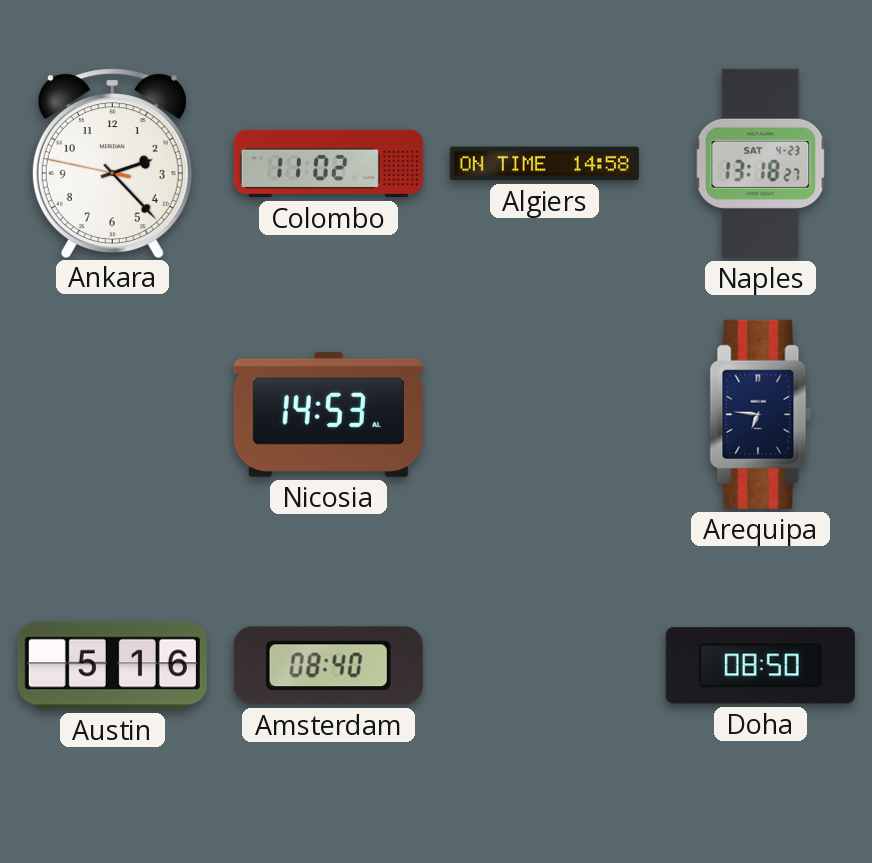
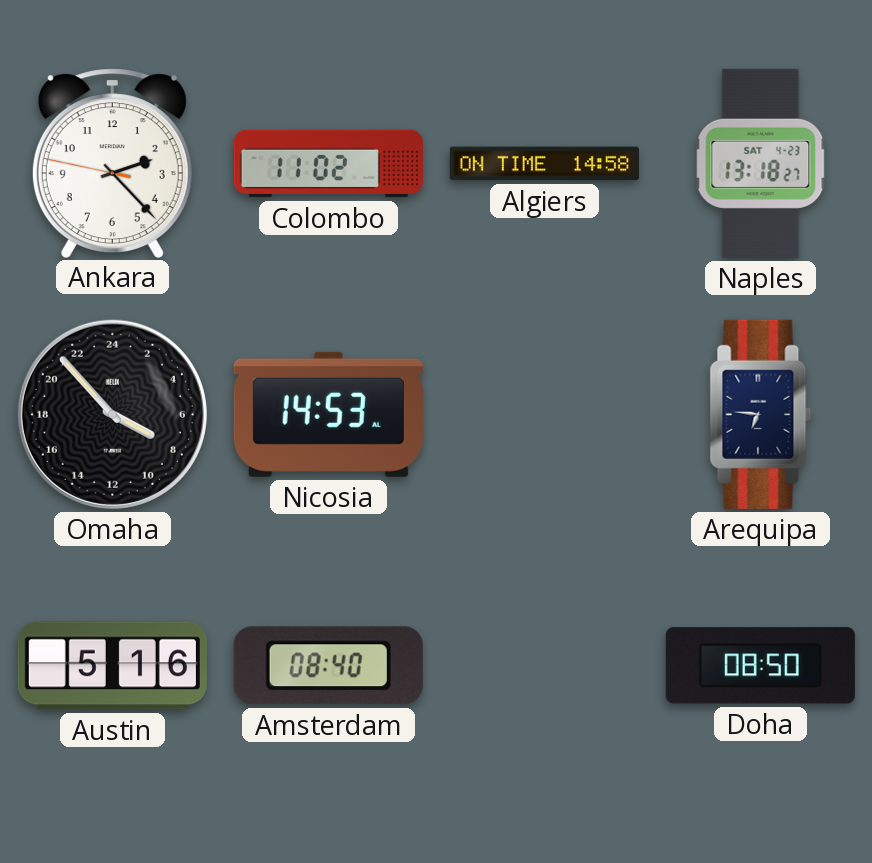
Omaha: none -> 7:53
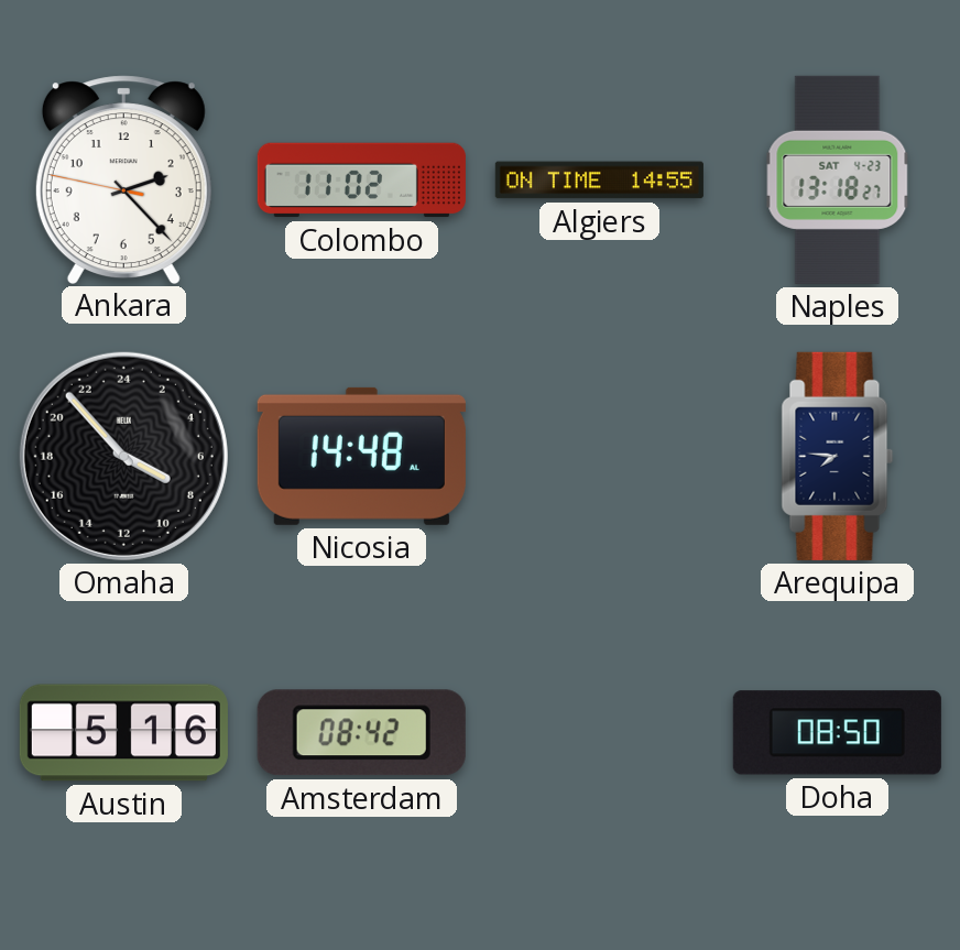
Algiers: 14:58 -> 14:55
Nicosia: 14:53 -> 14:48
Arequipa: 6:46 -> 7:46
Amsterdam: 08:40 -> 08:42
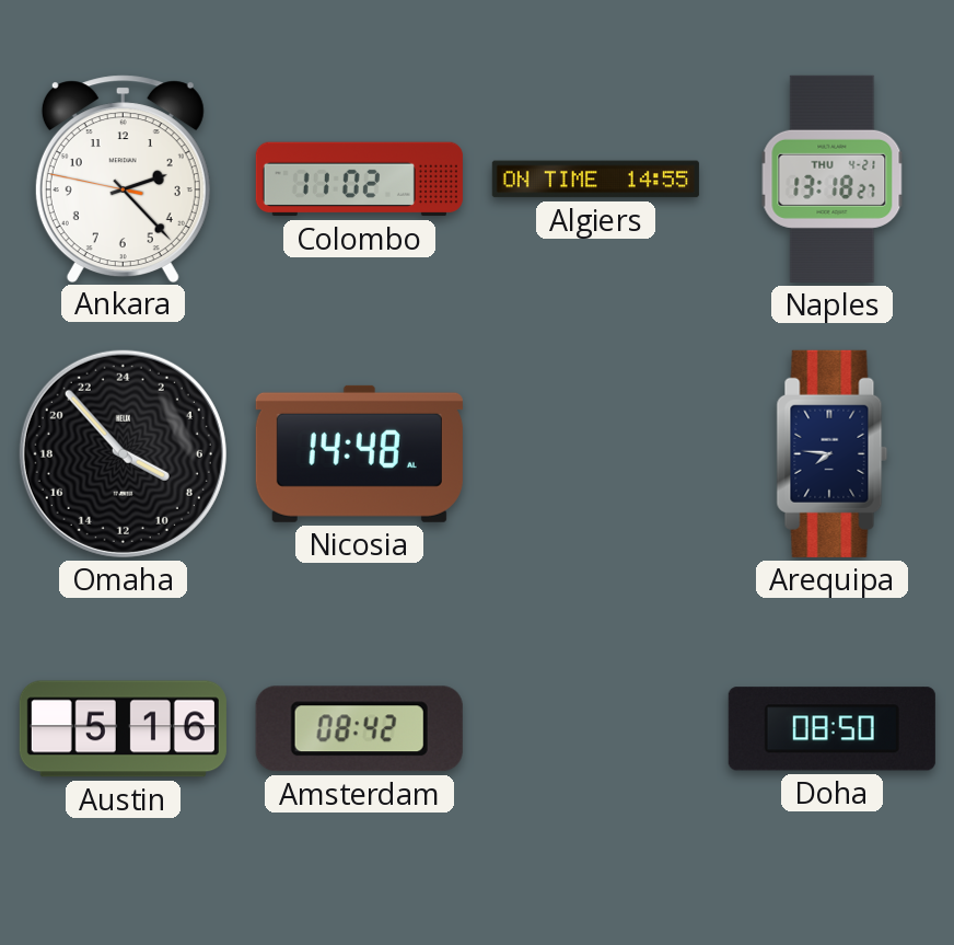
Naples date: SAT 4-23 -> THU 4-21
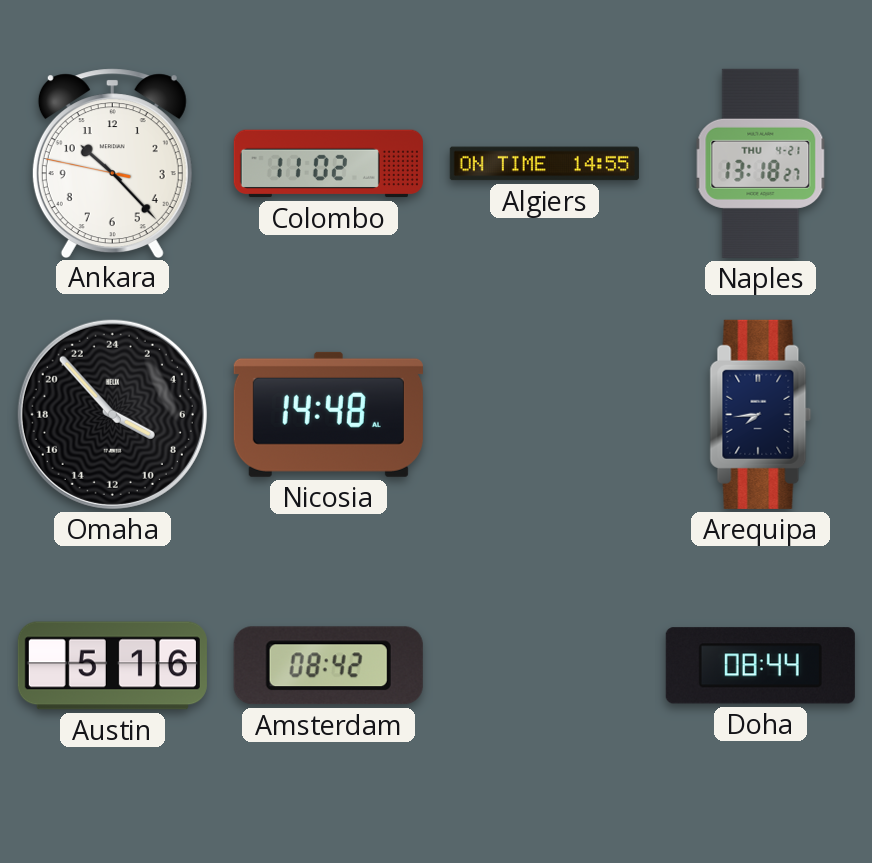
Ankara: 2:22 -> 10:22
Arequipa: 7:46 -> 7:44
Doha: 08:50 -> 08:44
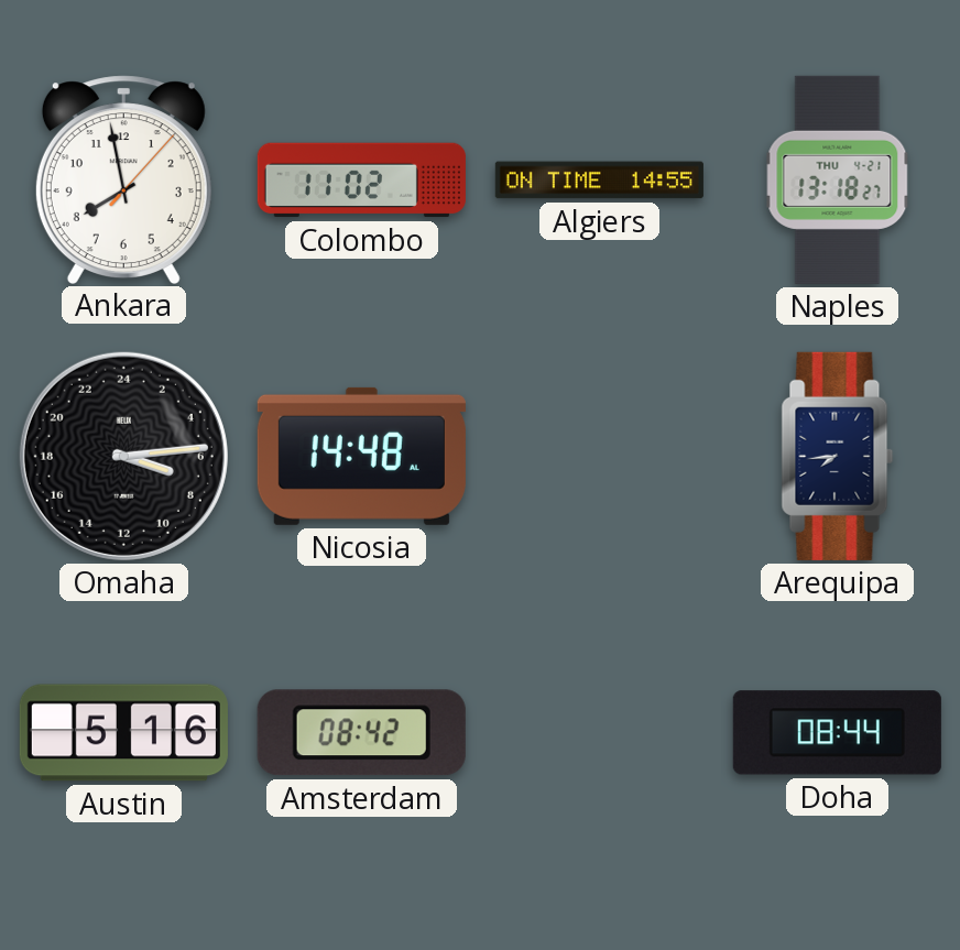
Ankara: 10:22 -> 7:58
Omaha: 7:53 -> 7:14
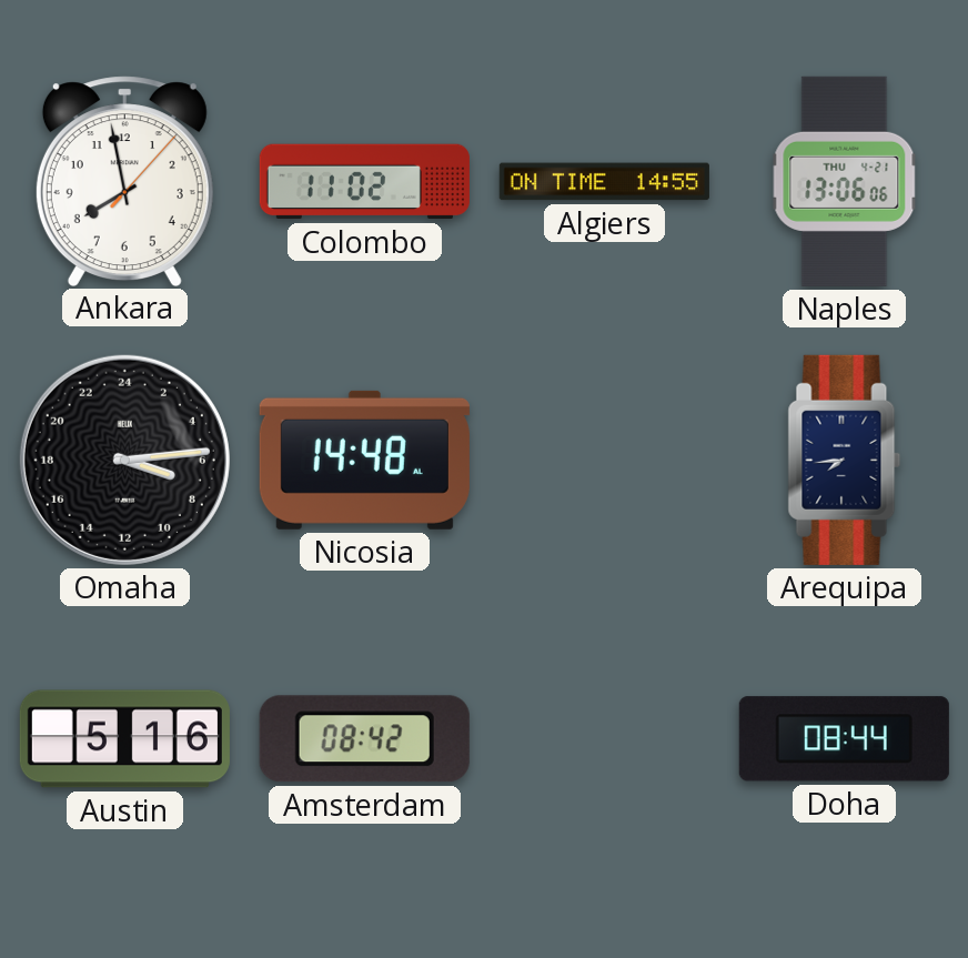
Naples: 13:18 -> 13:06
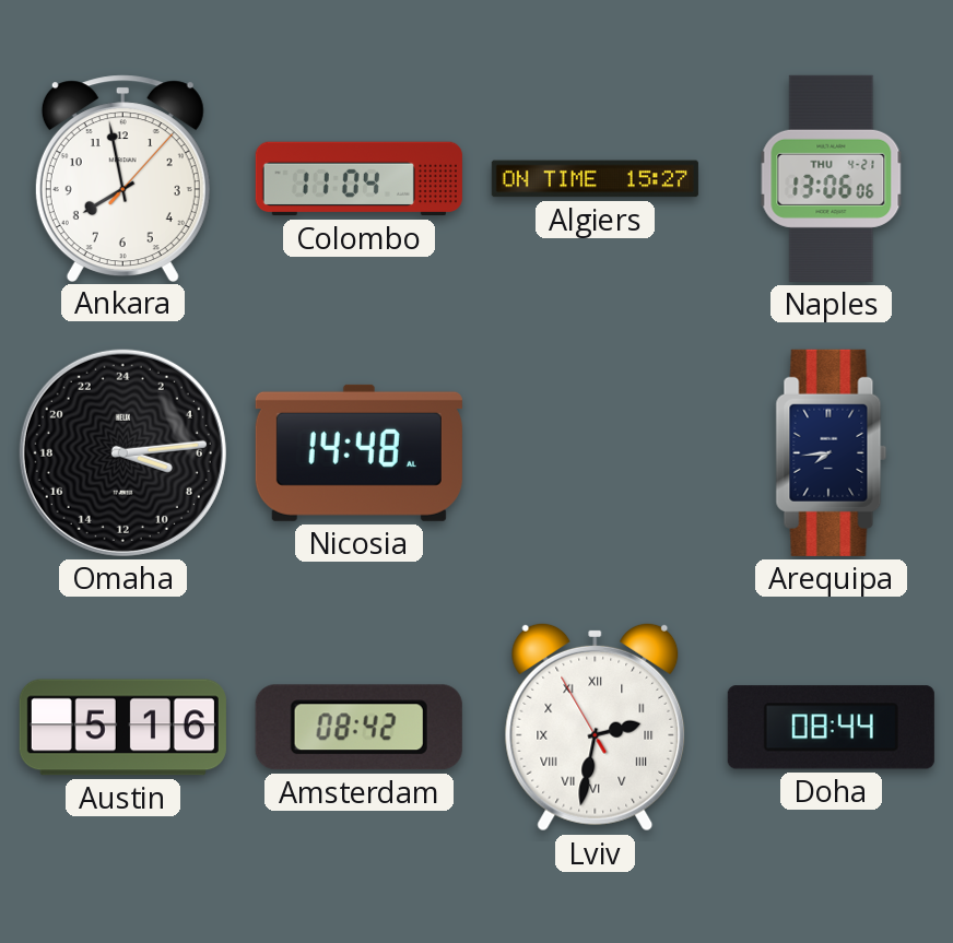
Colombo: 11:02 -> 11:04
Algiers: 14:55 -> 15:27
Lviv: none -> 2:31
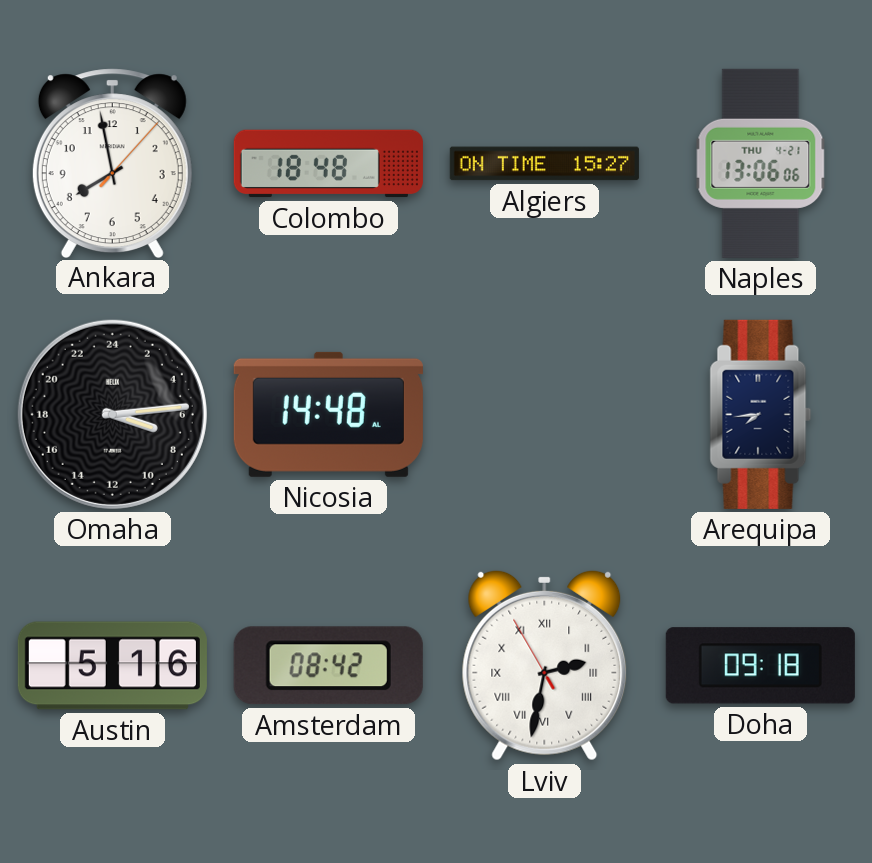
Colombo: 11:04 -> 18:48
Doha: 08:44 -> 09:18
